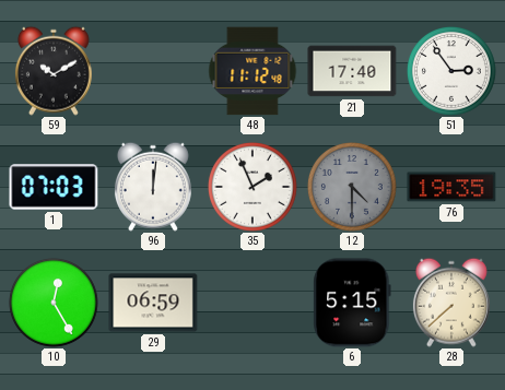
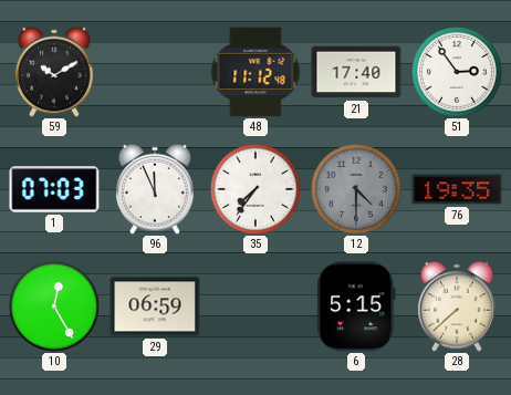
96: 12:01 -> 11:56
35: 1:56 -> 7:36
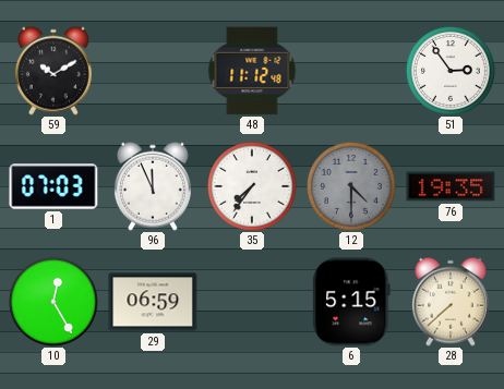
21: 17:40 -> none
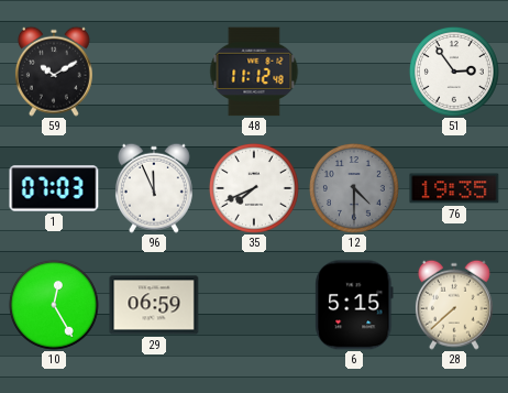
35: 7:36 -> 7:41
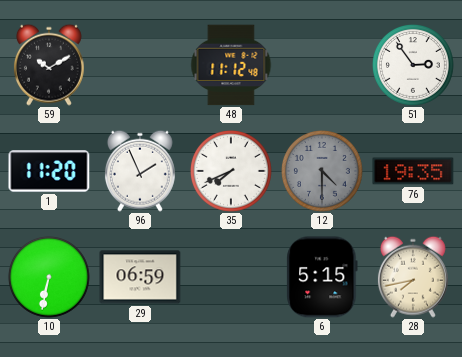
1: 07:03 -> 11:20
96: 11:56 -> 1:56
10: 12:25 -> 6:32
28: 7:38 -> 7:43
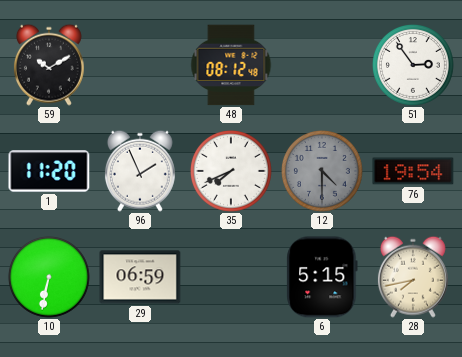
48: 11:12 -> 08:12
76: 19:35 -> 19:54
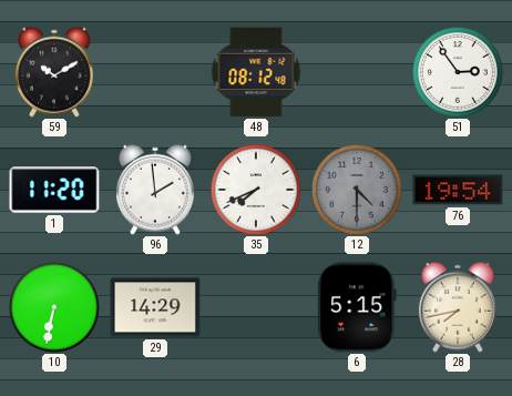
96: 1:56 -> 1:59
29: 06:59 -> 14:29
